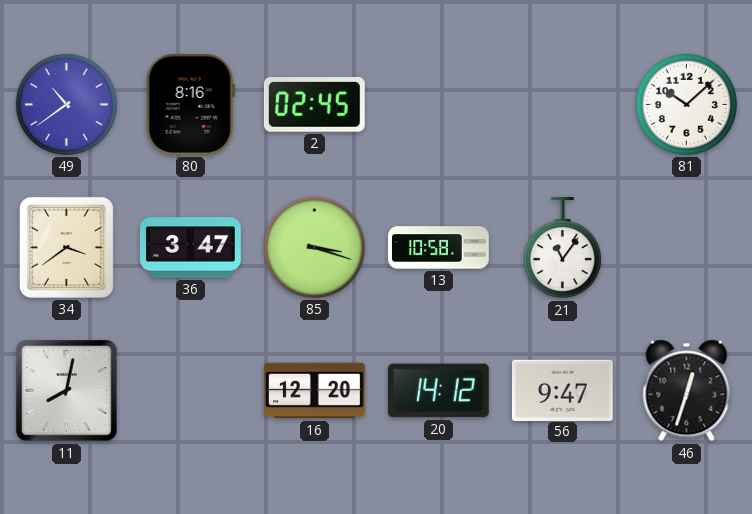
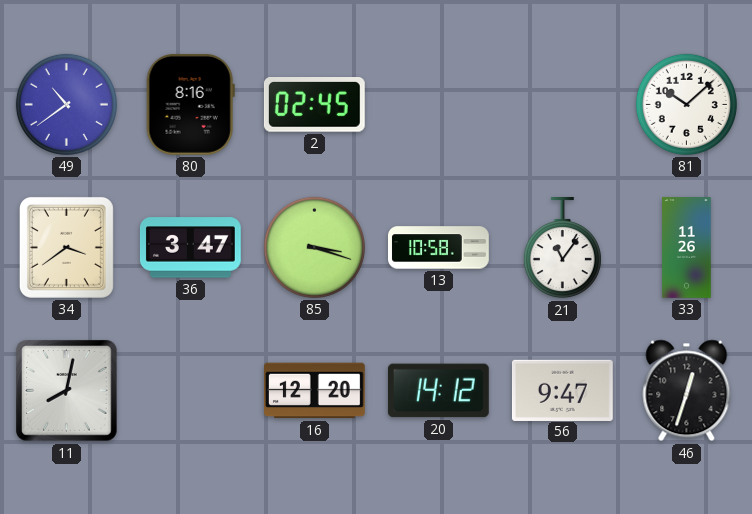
33: none -> 11:26
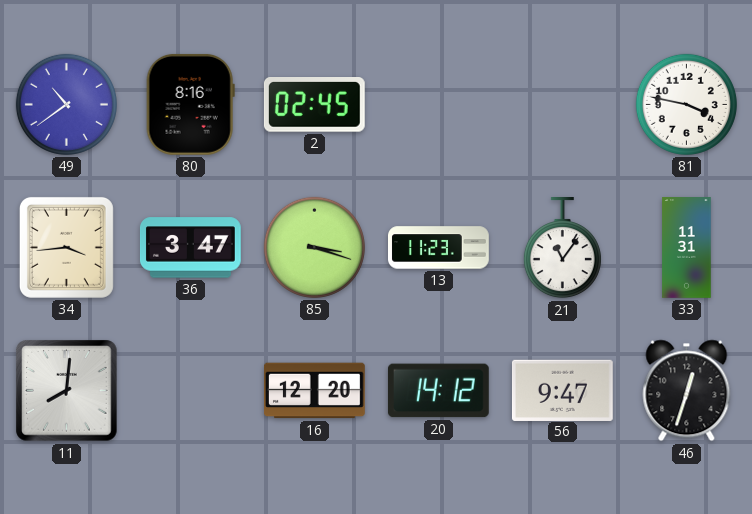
81: 10:08 -> 3:47
34: 3:39 -> 3:44
13: 10:58 -> 11:23
33: 11:26 -> 11:31
11: 8:02 -> 8:01
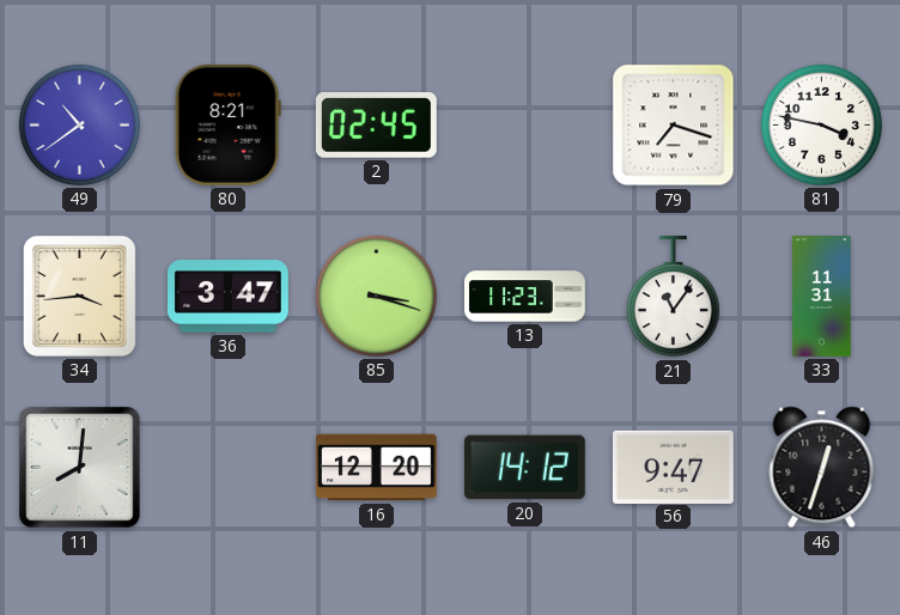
80: 8:16 -> 8:21
79: none -> 7:18
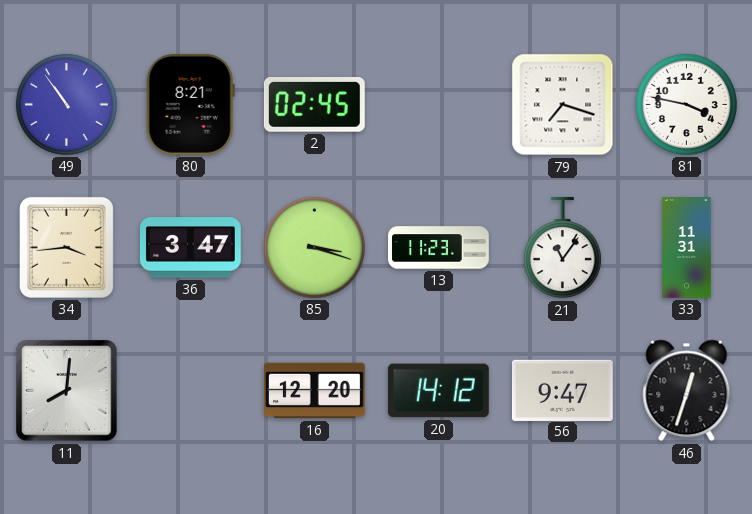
49: 10:39 -> 10:54
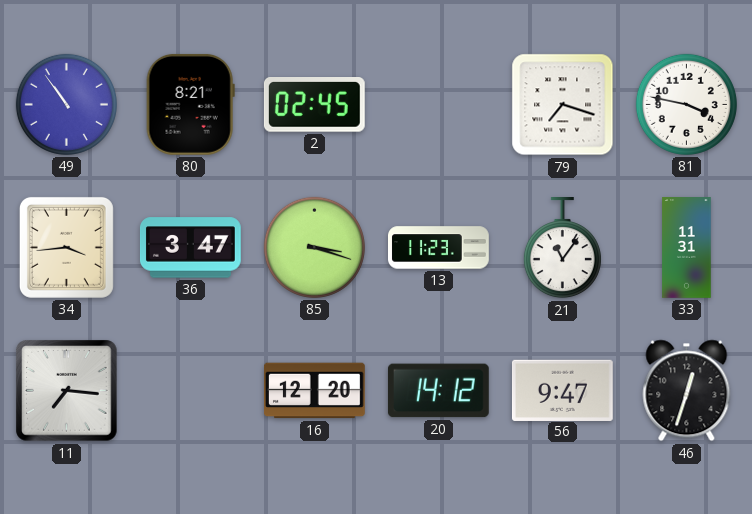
11: 8:01 -> 7:16
